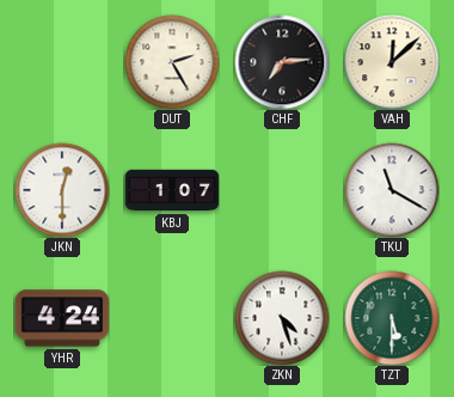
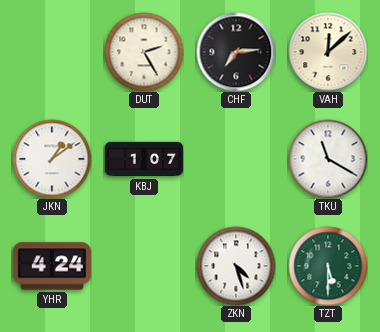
JKN: 12:30 -> 1:09
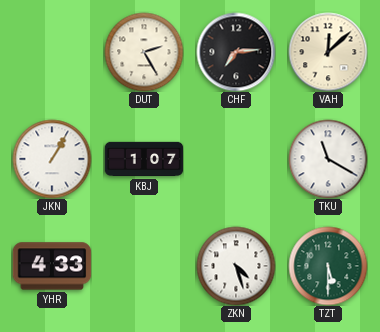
JKN: 1:09 -> 1:05
YHR: 4:24 -> 4:33
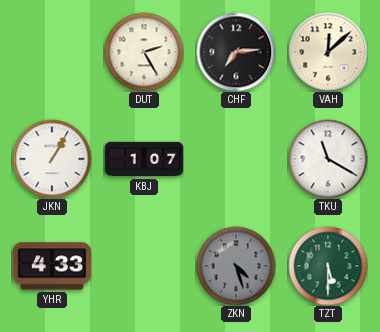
ZKN dial: white -> grey
